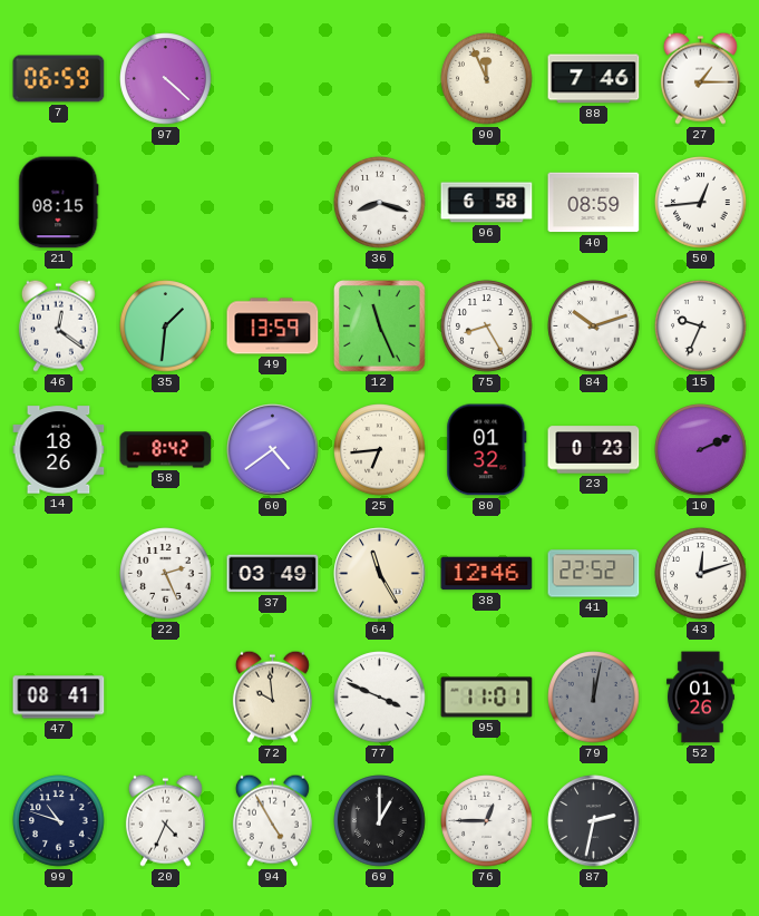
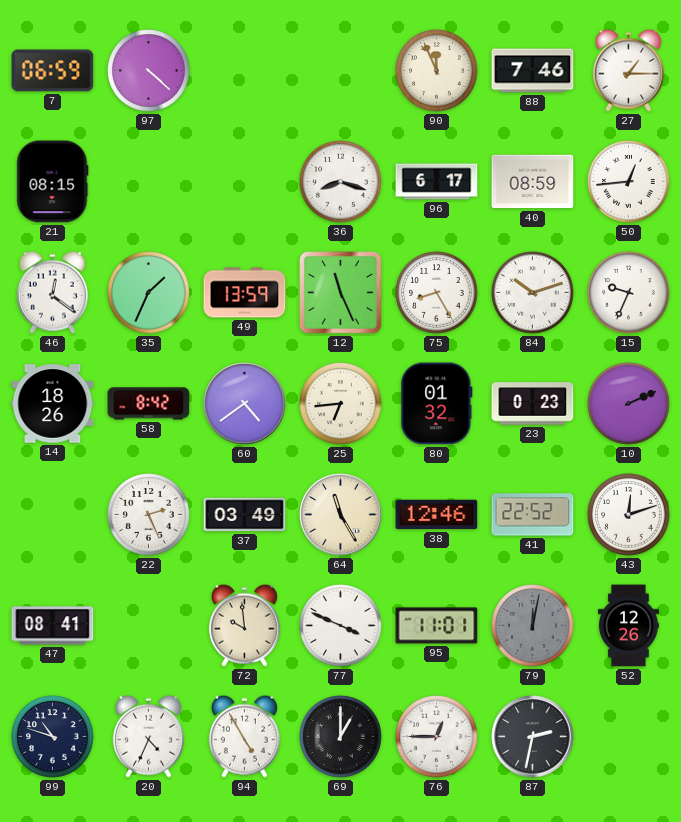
96: 6:58 -> 6:17
35: 1:31 -> 1:34
52: 01:26 -> 12:26
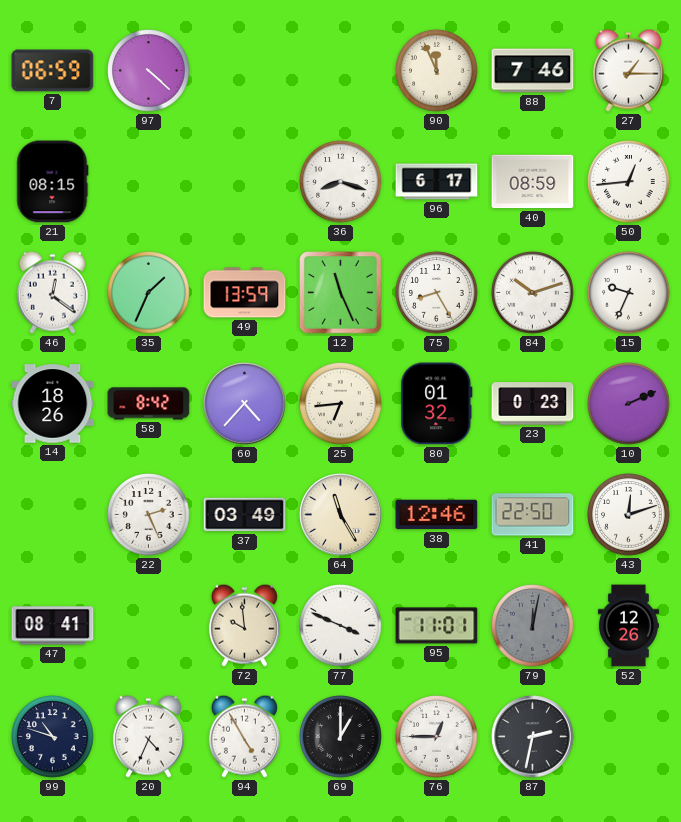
60: 4:39 -> 4:37
41: 22:52 -> 22:50
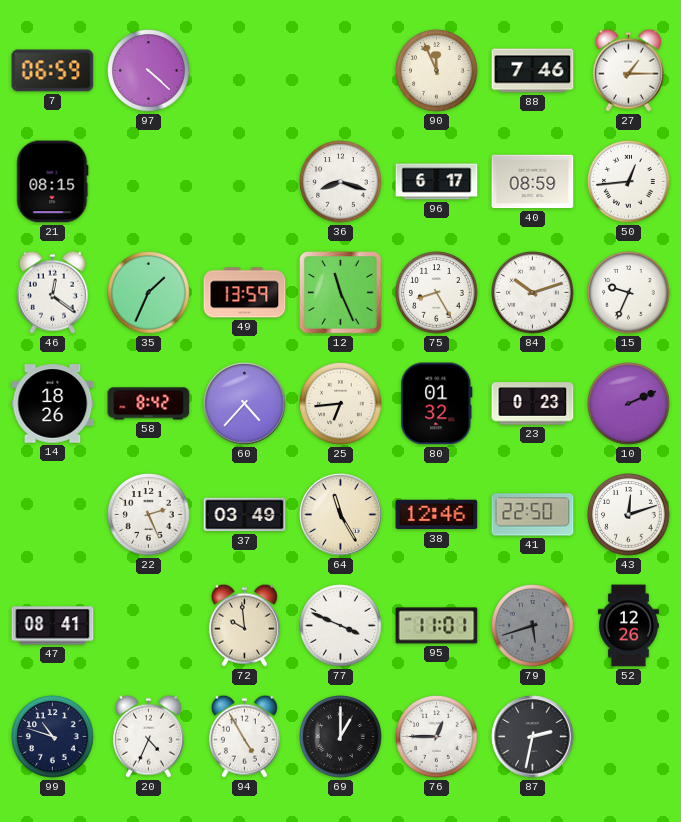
79: 12:02 -> 5:42
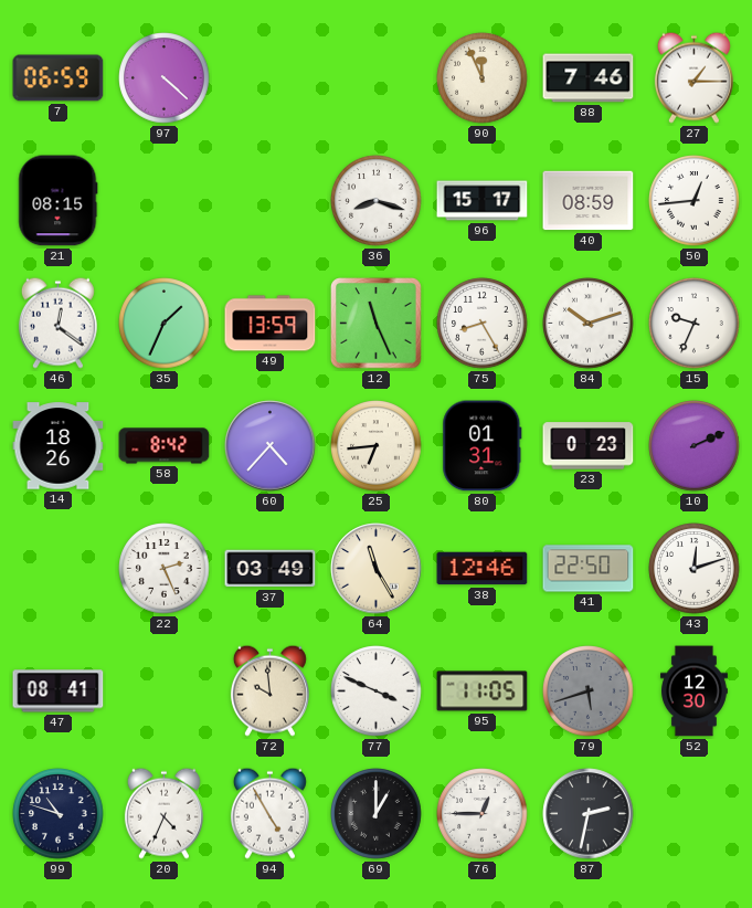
96: 6:17 -> 15:17
80: 01:32 -> 01:31
95: 11:01 -> 11:05
52: 12:26 -> 12:30
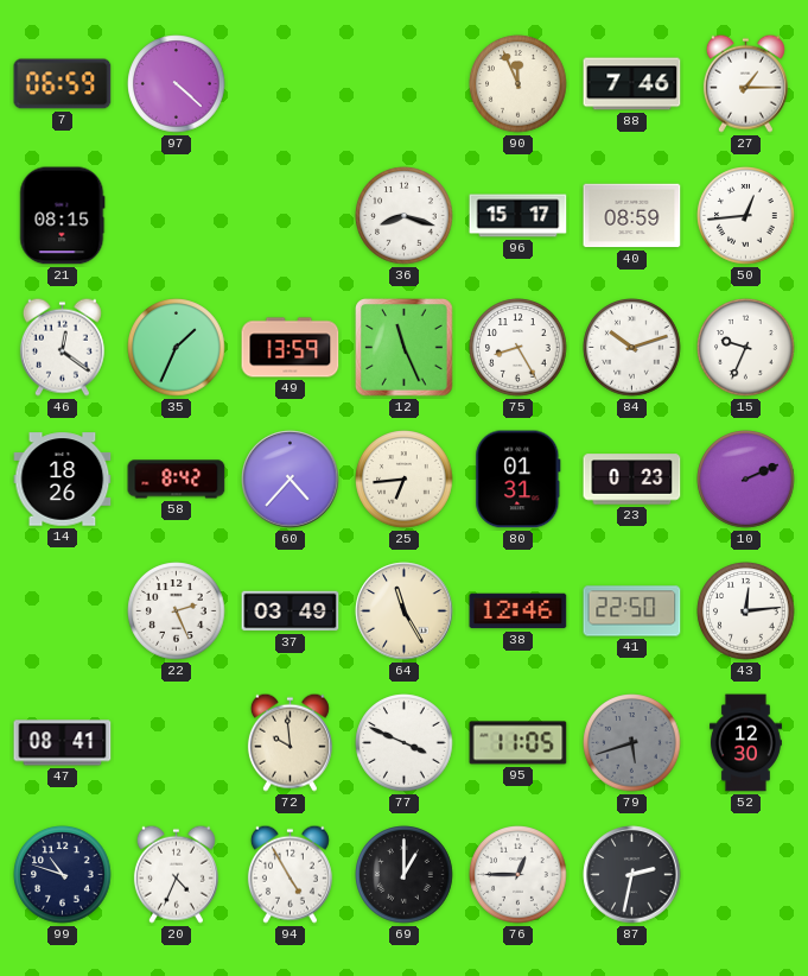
43: 12:12 -> 12:14
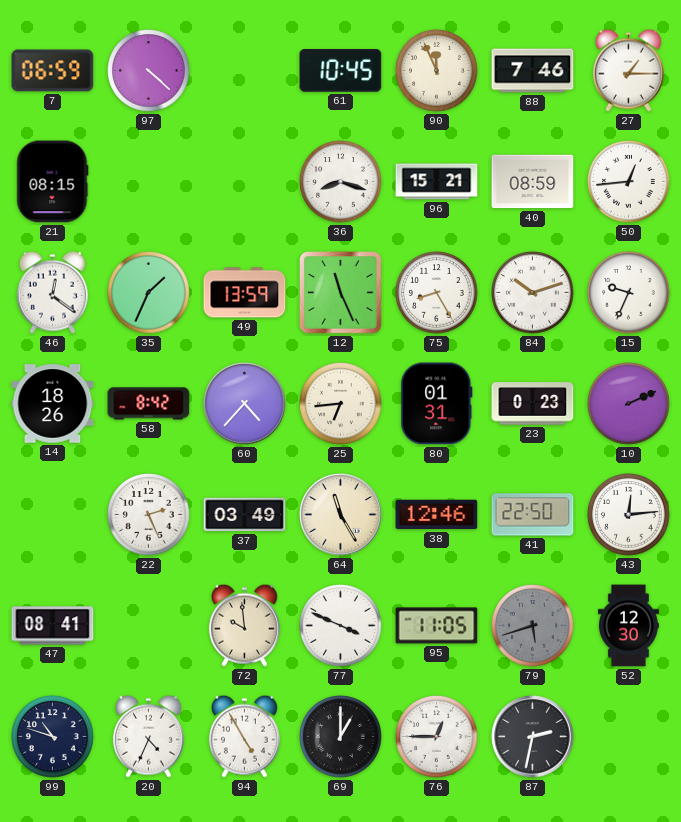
61: none -> 10:45
96: 15:17 -> 15:21
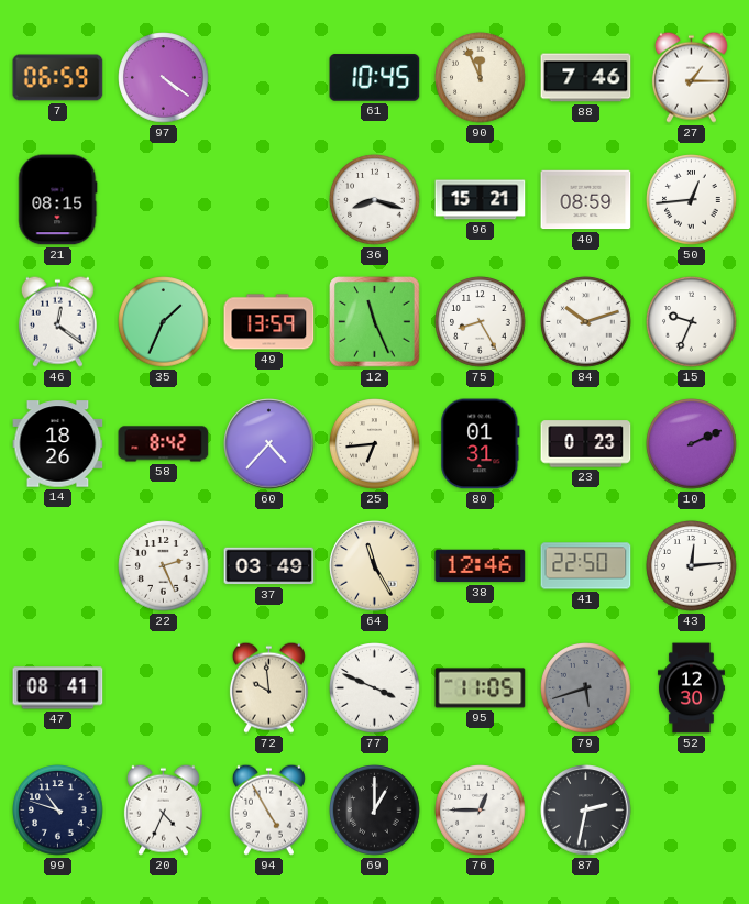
97: 4:22 -> 4:21
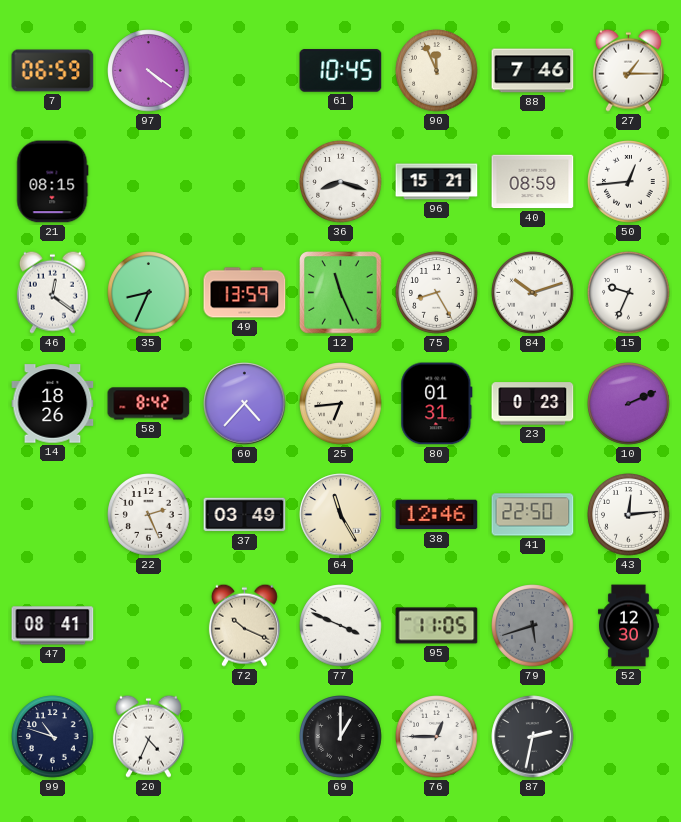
35: 1:34 -> 8:34
72: 9:59 -> 10:19
94: 4:55 -> none
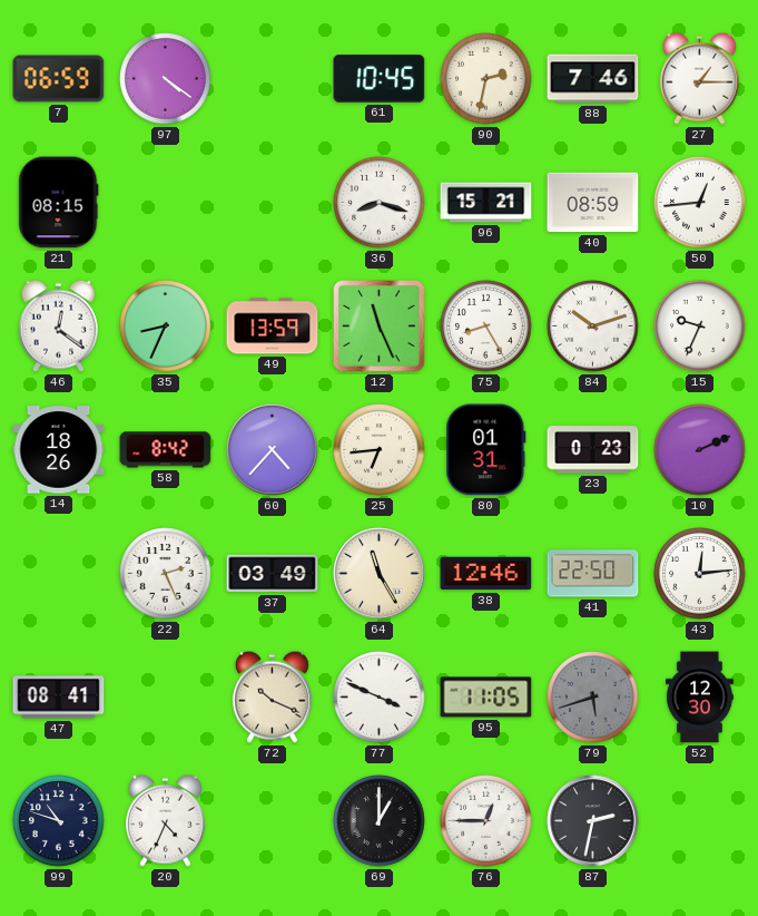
90: 11:56 -> 2:32
